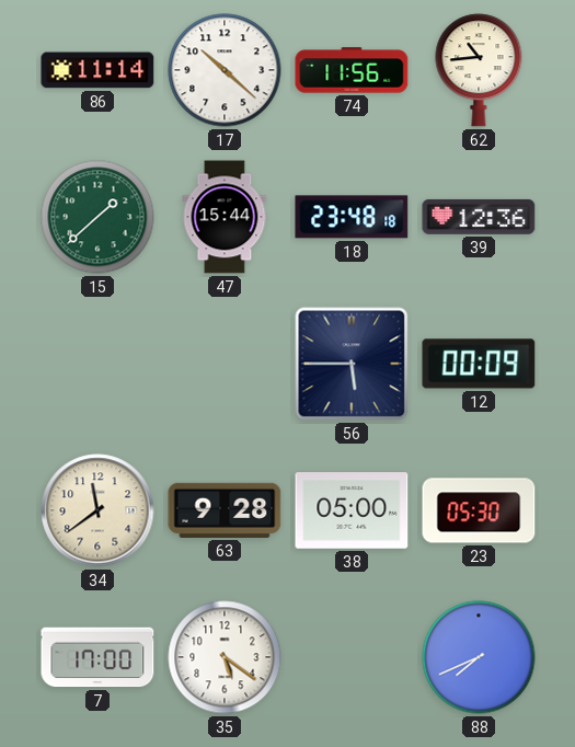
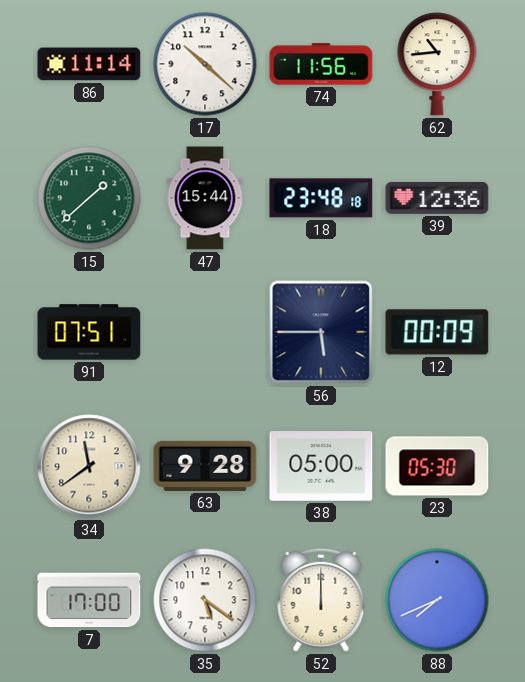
91: none -> 07:51
52: none -> 12:00
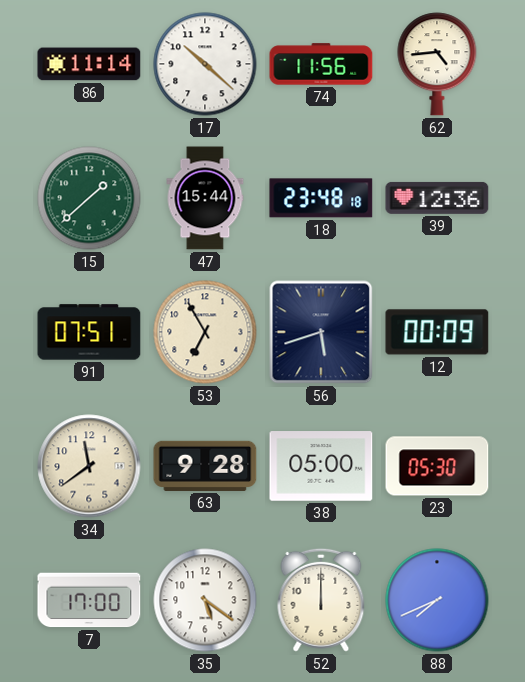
62: 10:44 -> 4:44
53: none -> 6:55
56: 5:45 -> 5:42
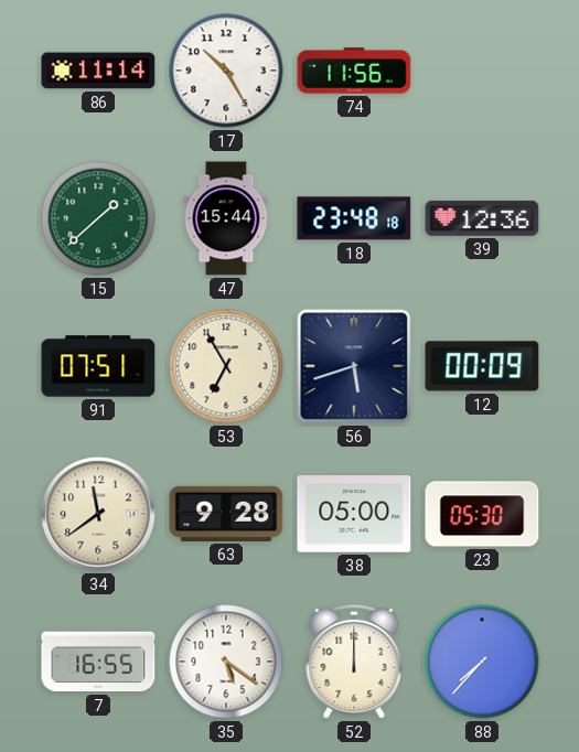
17: 10:22 -> 10:25
62: 4:44 -> none
7: 17:00 -> 16:55
88: 7:41 -> 7:37
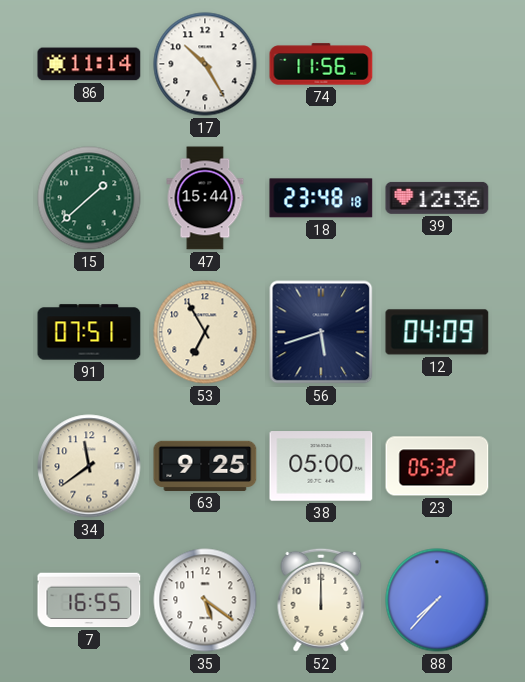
12: 00:09 -> 04:09
63: 9:28 -> 9:25
23: 05:30 -> 05:32
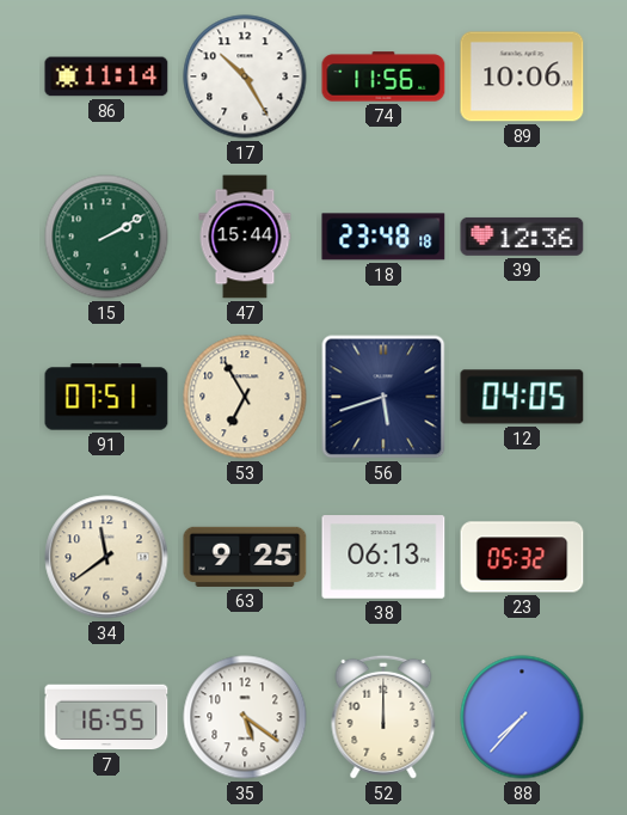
89: none -> 10:06
15: 1:38 -> 2:10
12: 04:09 -> 04:05
38: 05:00 -> 06:13
